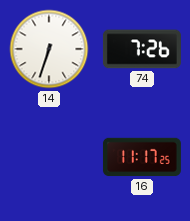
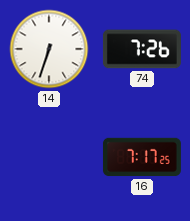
16: 11:17 -> 7:17
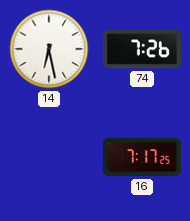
14: 6:33 -> 6:28
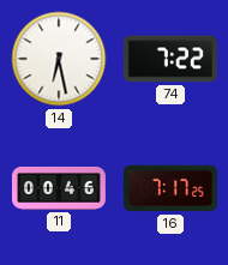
74: 7:26 -> 7:22
11: none -> 00:46
